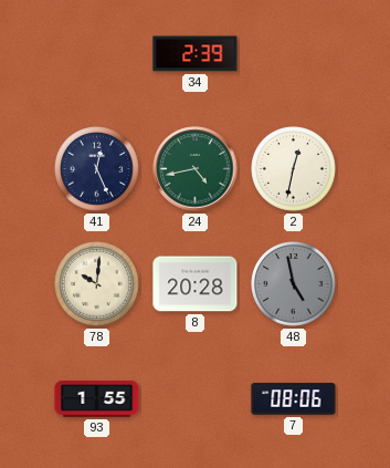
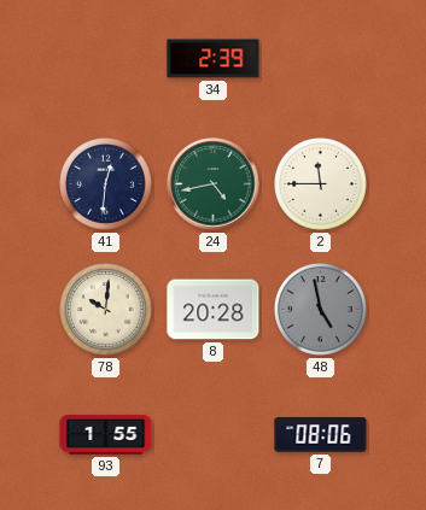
41: 12:26 -> 12:31
2: 12:32 -> 11:45
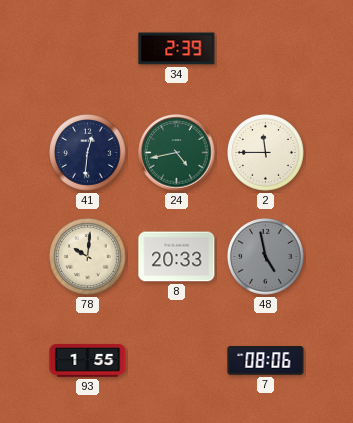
8: 20:28 -> 20:33
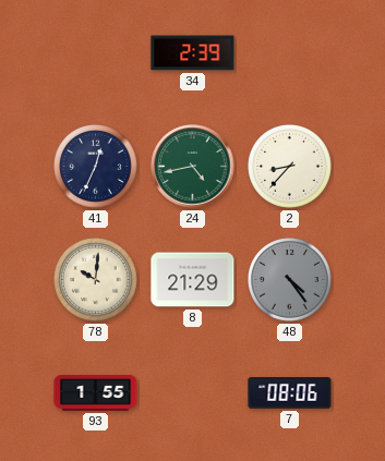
41: 12:31 -> 12:34
2: 11:45 -> 8:37
8: 20:33 -> 21:29
48: 4:58 -> 4:24
